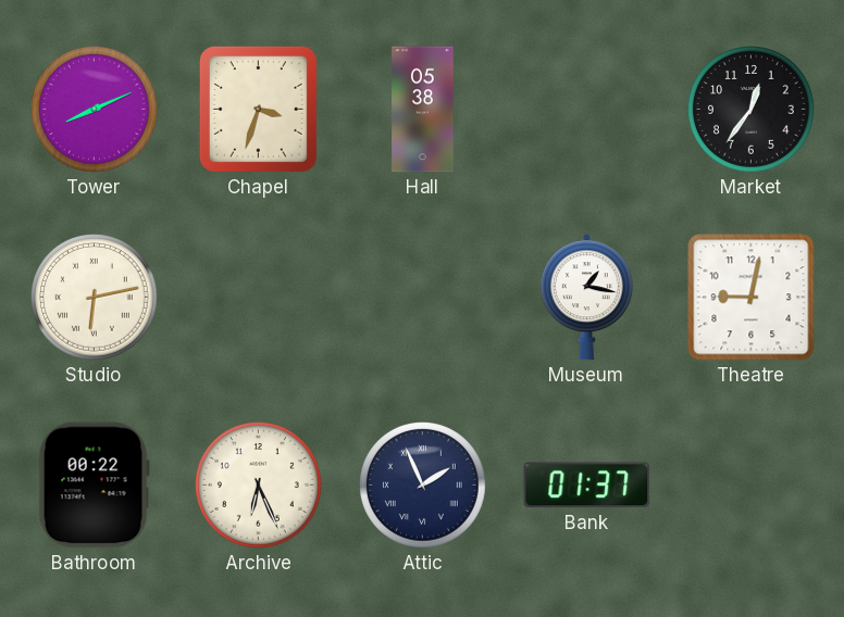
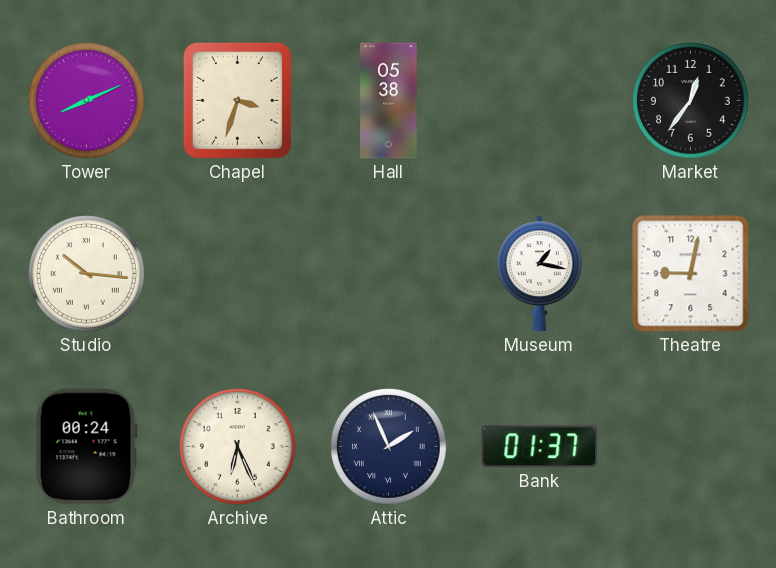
Studio: 6:13 -> 10:16
Bathroom: 00:22 -> 00:24
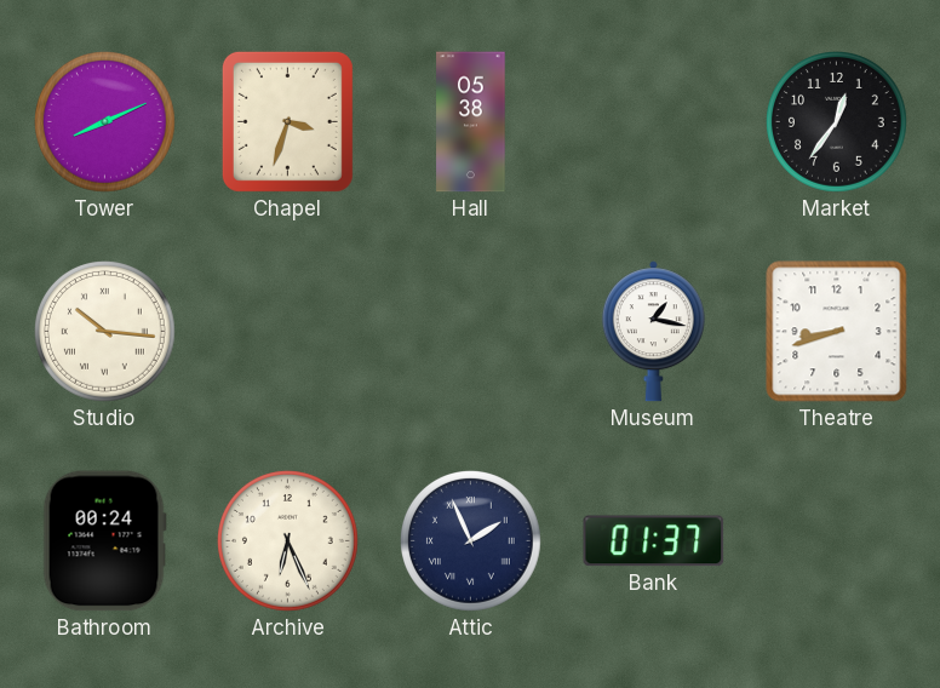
Theatre: 9:02 -> 8:42
